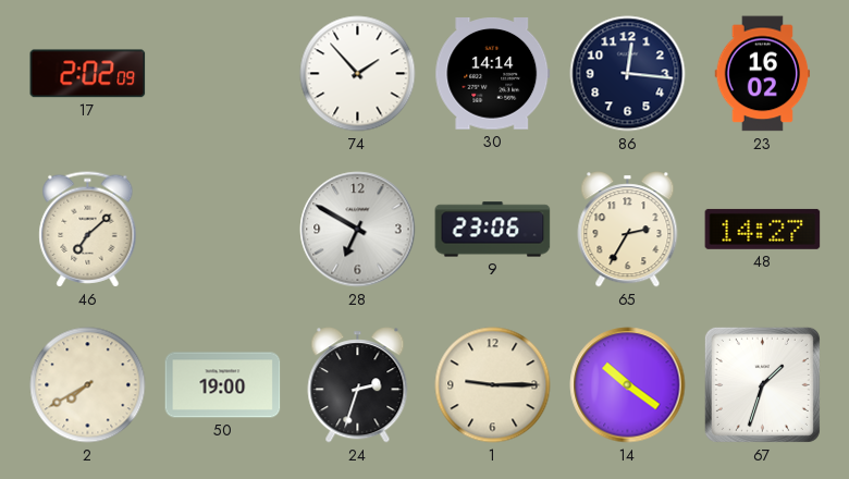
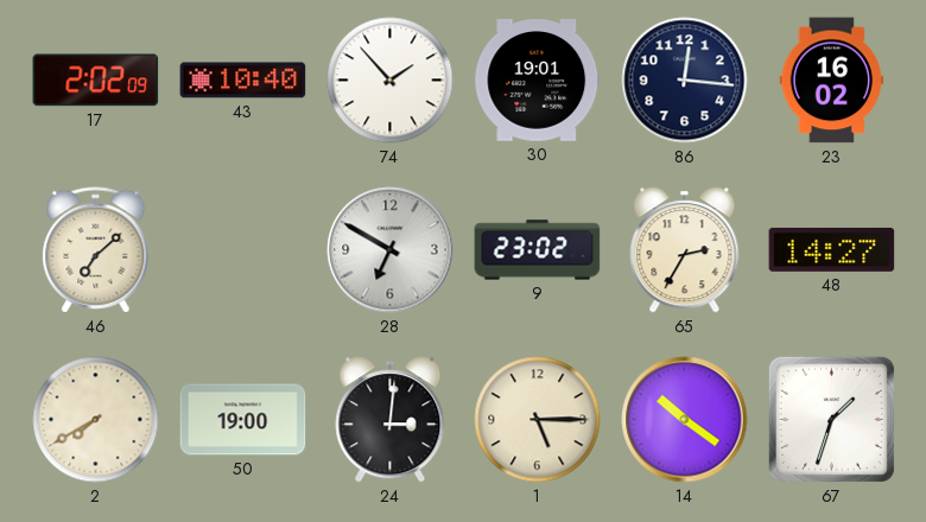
43: none -> 10:40
30: 14:14 -> 19:01
9: 23:06 -> 23:02
24: 2:33 -> 3:01
1: 9:15 -> 5:15
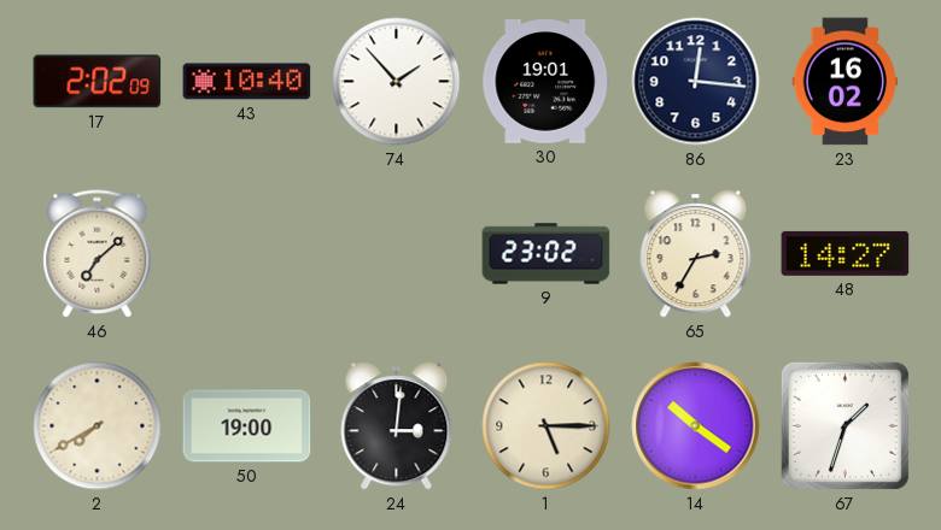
28: 6:50 -> none
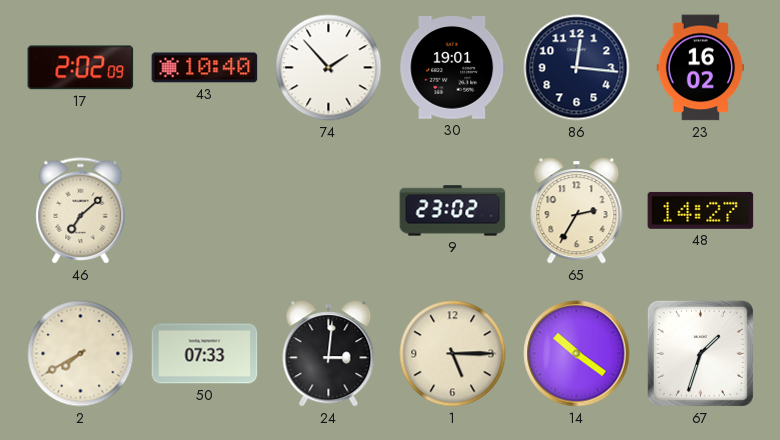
50: 19:00 -> 07:33
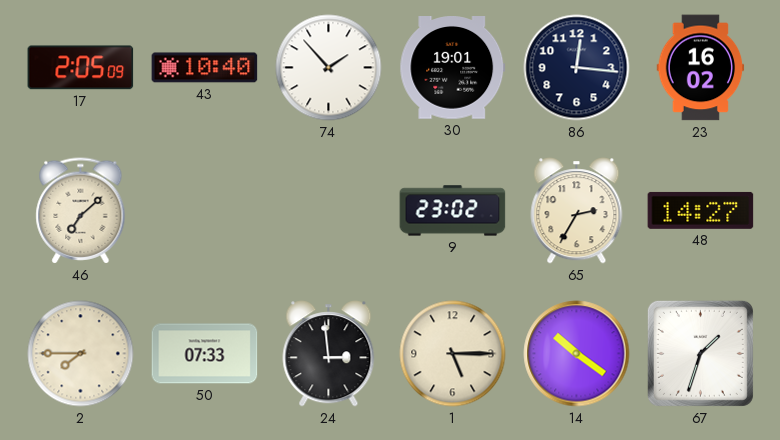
17: 2:02 -> 2:05
2: 7:40 -> 7:45
24: 3:01 -> 2:59
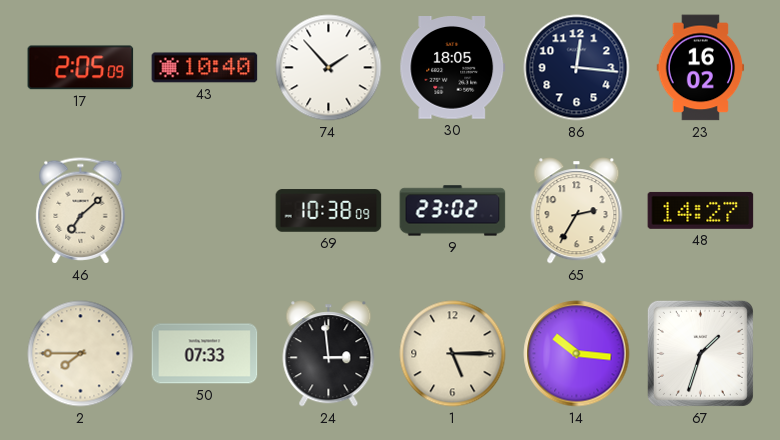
30: 19:01 -> 18:05
69: none -> 10:38
14: 10:21 -> 10:16
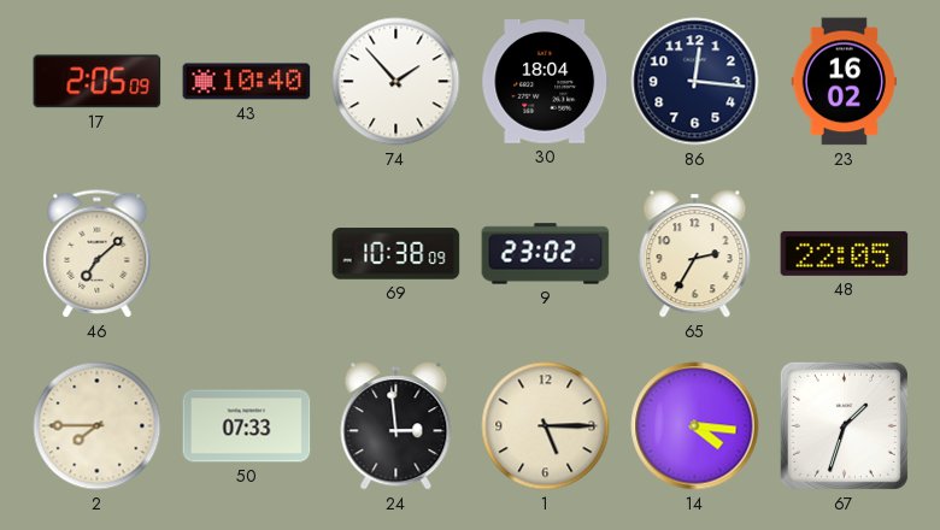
30: 18:05 -> 18:04
48: 14:27 -> 22:05
14: 10:16 -> 4:16
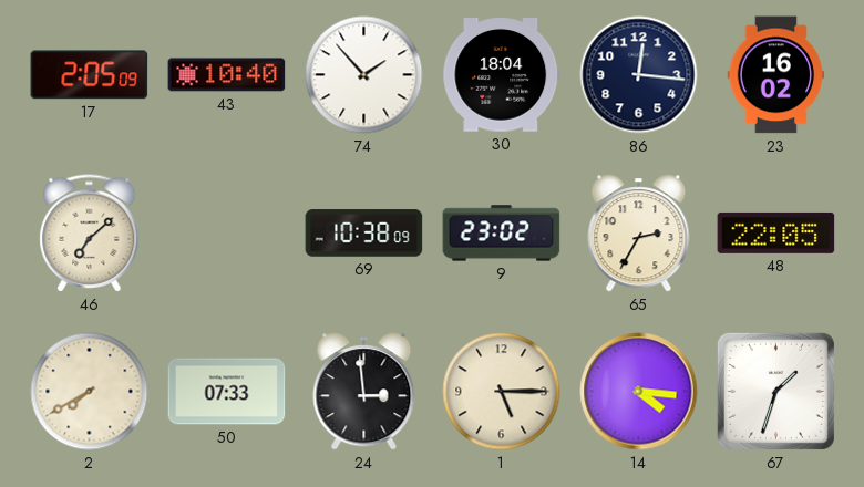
2: 7:45 -> 7:40
